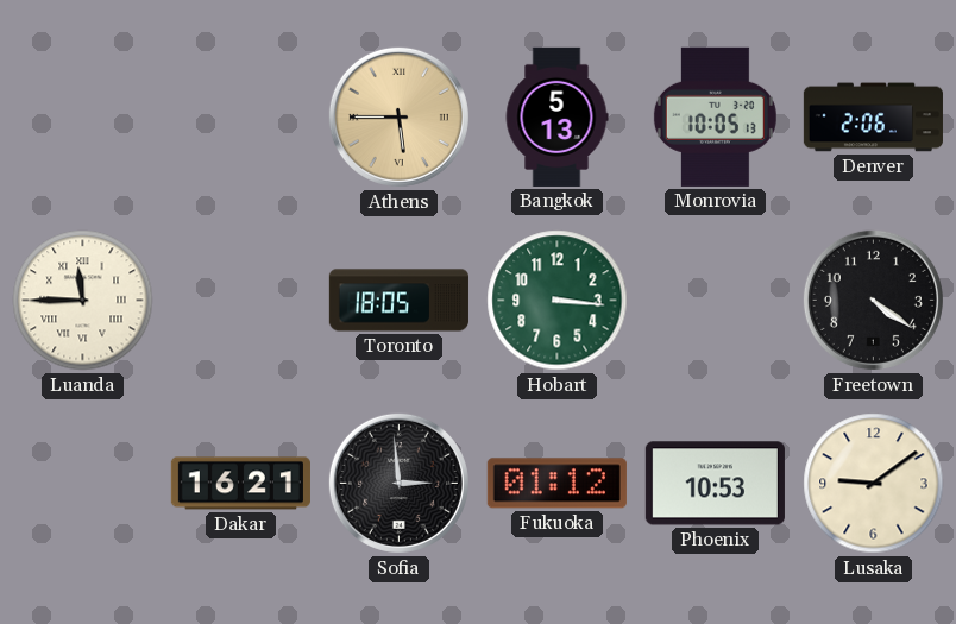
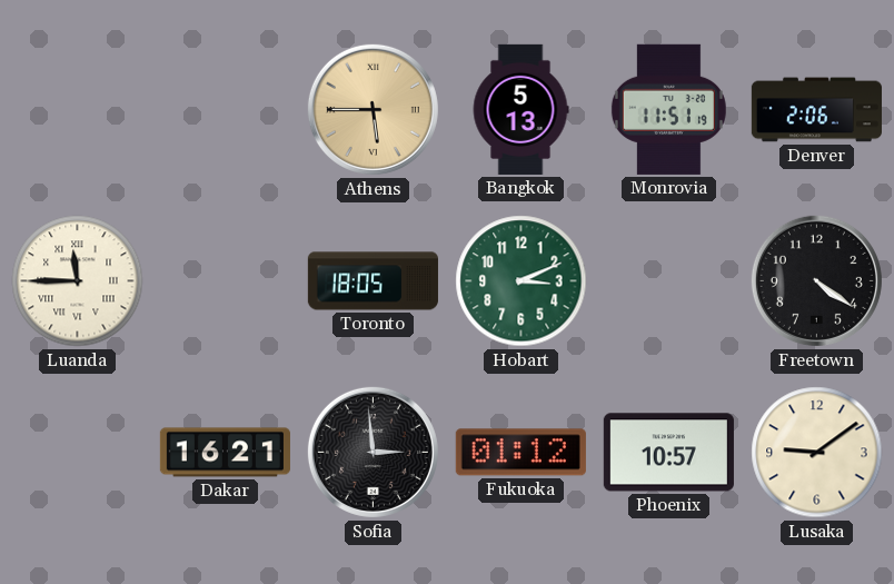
Monrovia: 10:05 -> 11:51
Hobart: 3:16 -> 3:11
Phoenix: 10:53 -> 10:57
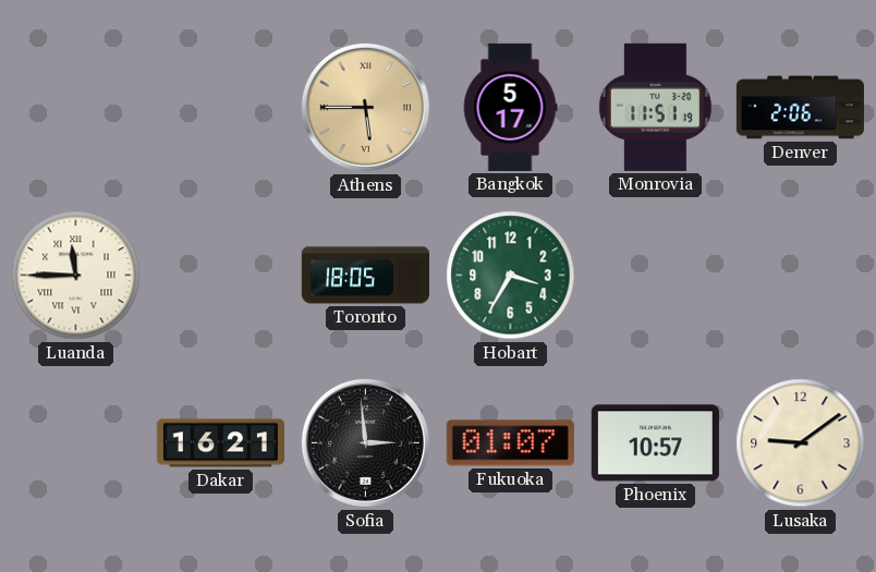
Bangkok: 5:13 -> 5:17
Hobart: 3:11 -> 3:35
Freetown: 4:21 -> none
Fukuoka: 01:12 -> 01:07
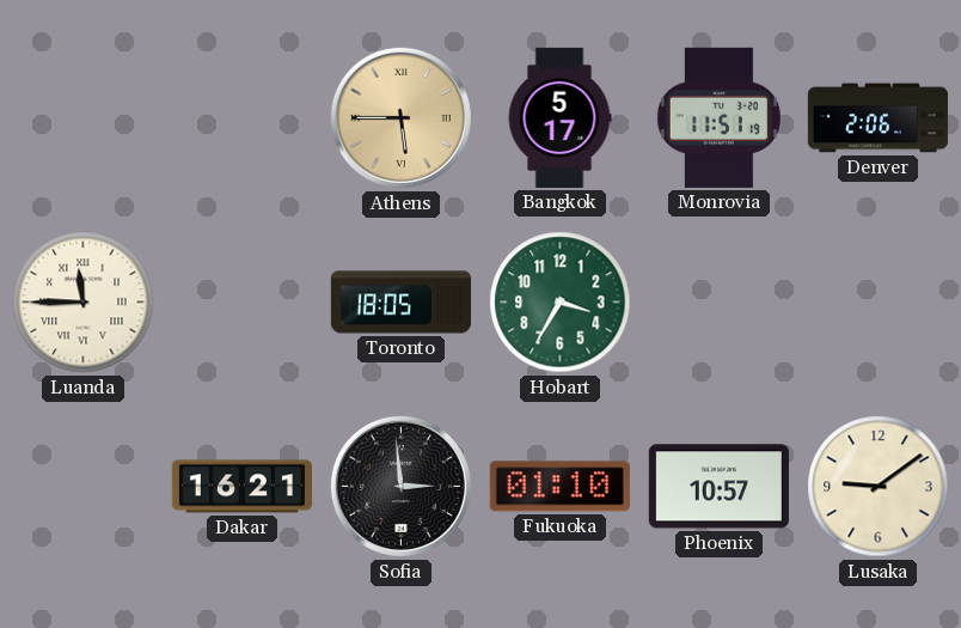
Fukuoka: 01:07 -> 01:10
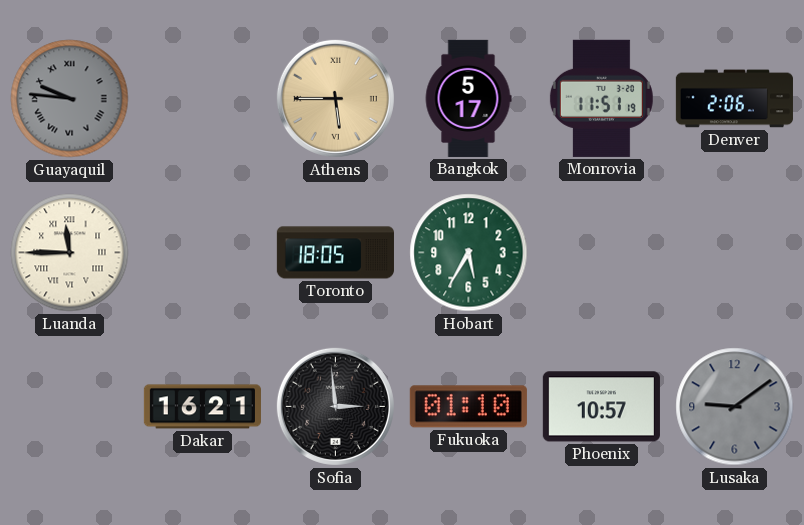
Guayaquil: none -> 9:46
Hobart: 3:35 -> 5:35
Lusaka dial: cream -> grey
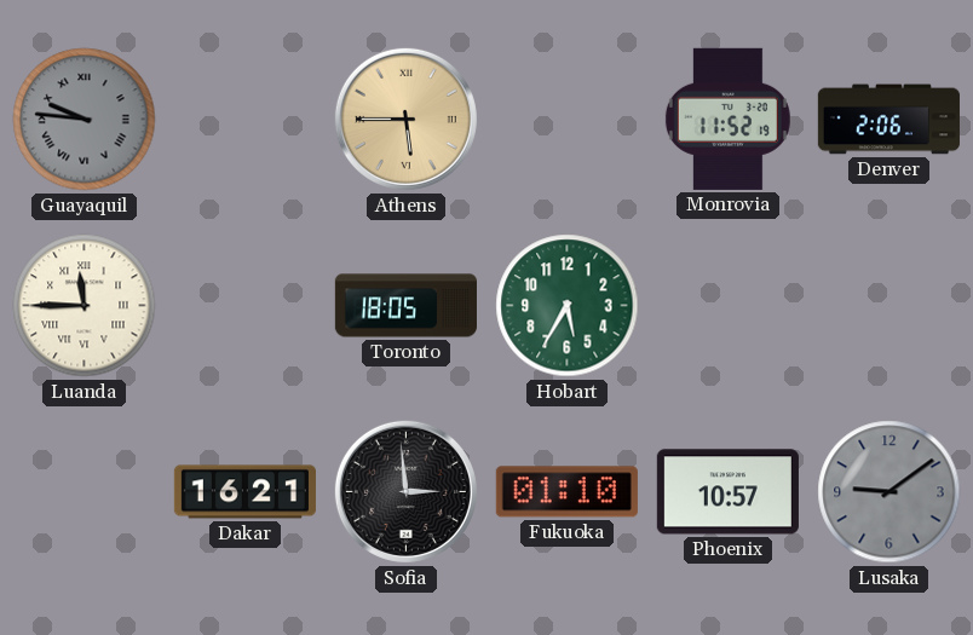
Bangkok: 5:17 -> none
Monrovia: 11:51 -> 11:52
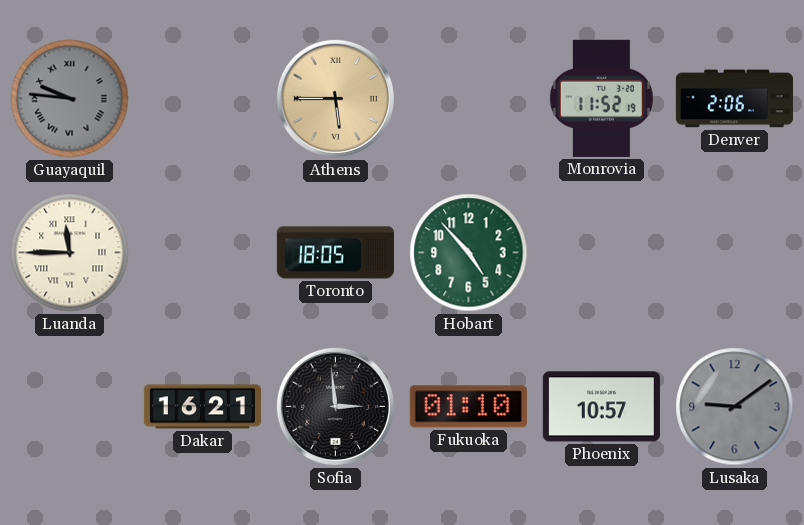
Hobart: 5:35 -> 4:53
